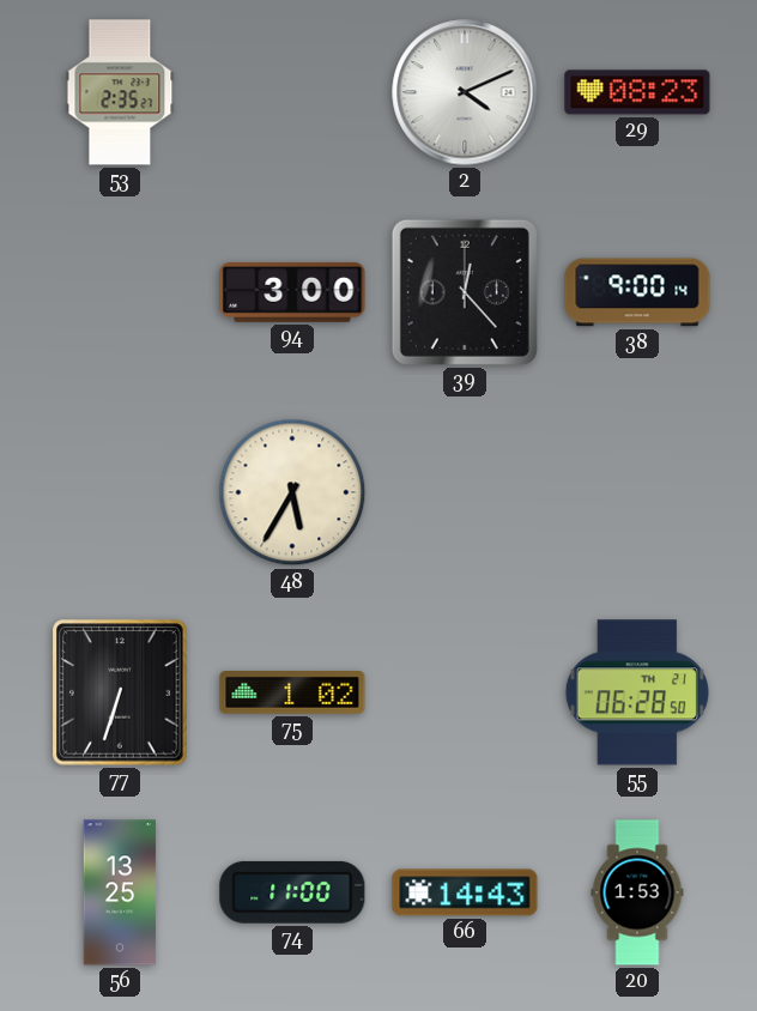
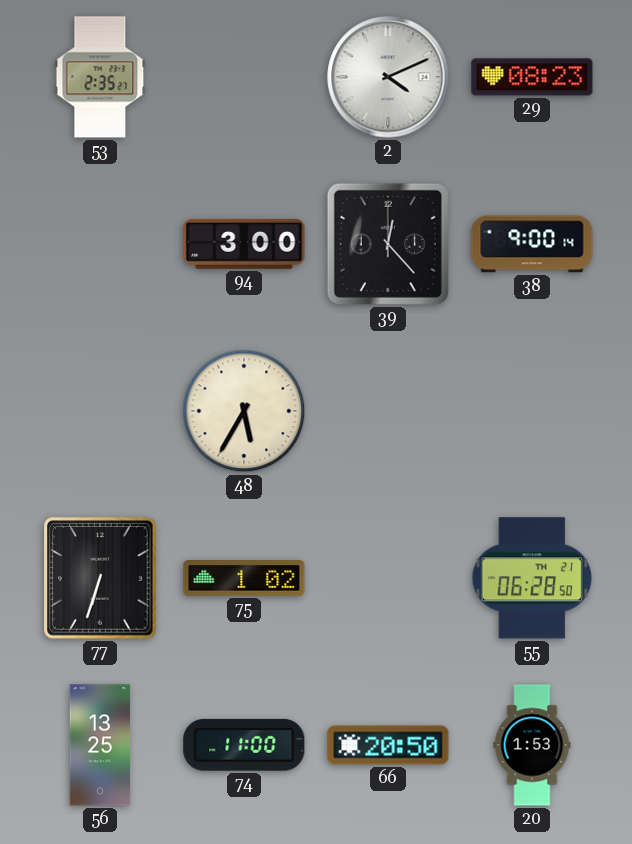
66: 14:43 -> 20:50
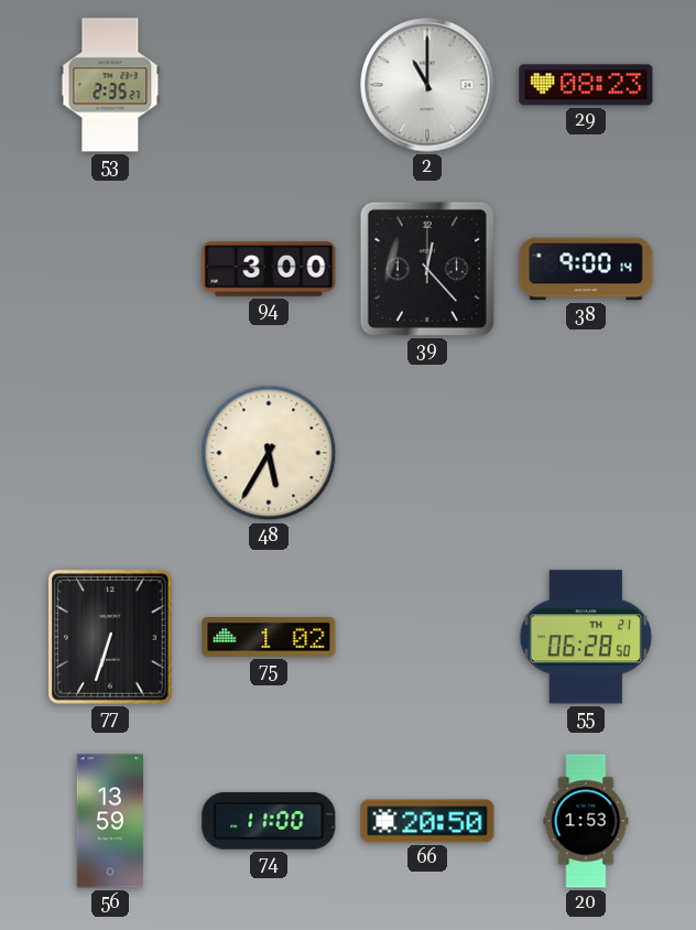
2: 4:11 -> 11:00
56: 13:25 -> 13:59
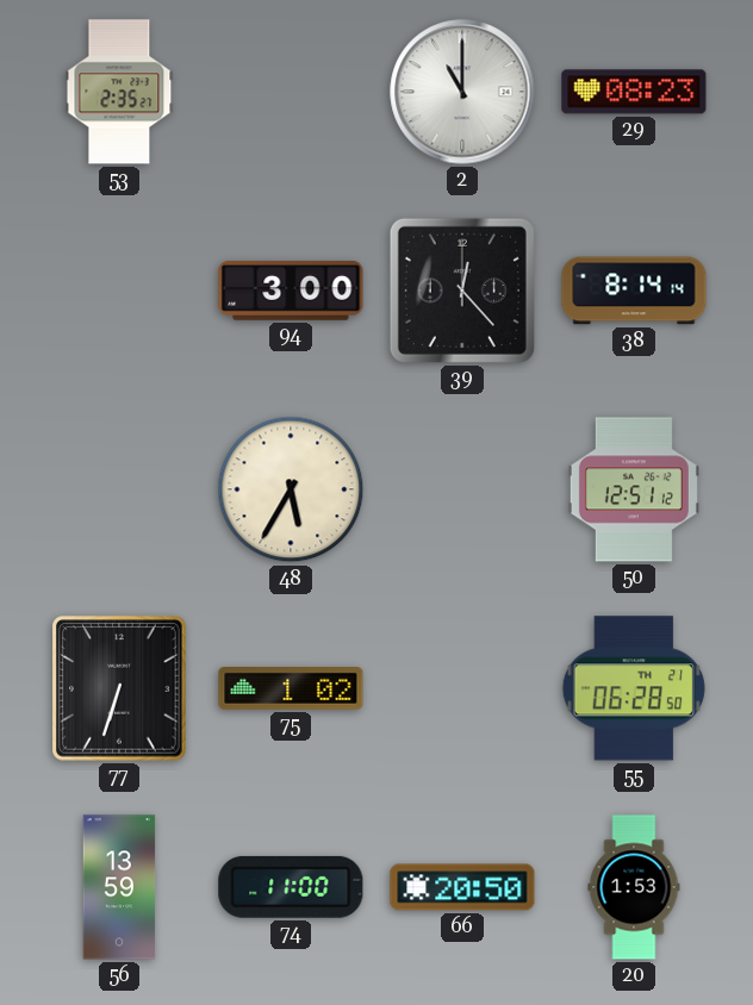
38: 9:00 -> 8:14
50: none -> 12:51
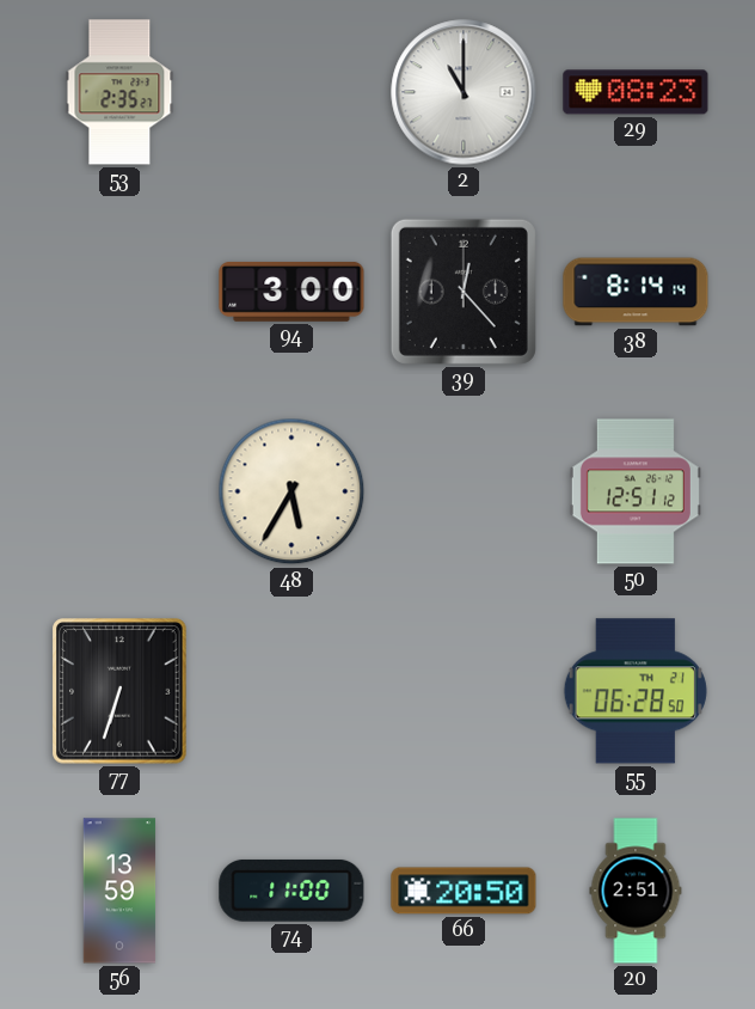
75: 1:02 -> none
20: 1:53 -> 2:51
